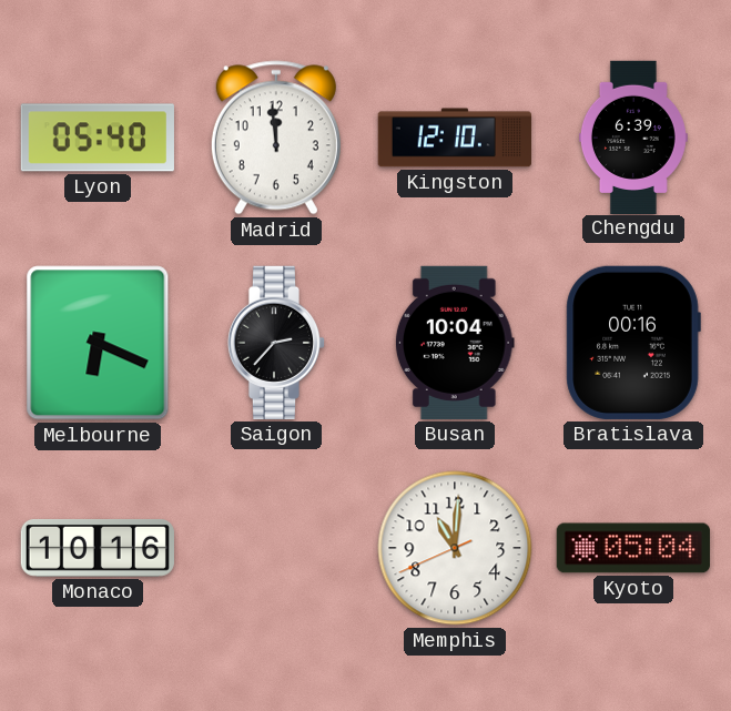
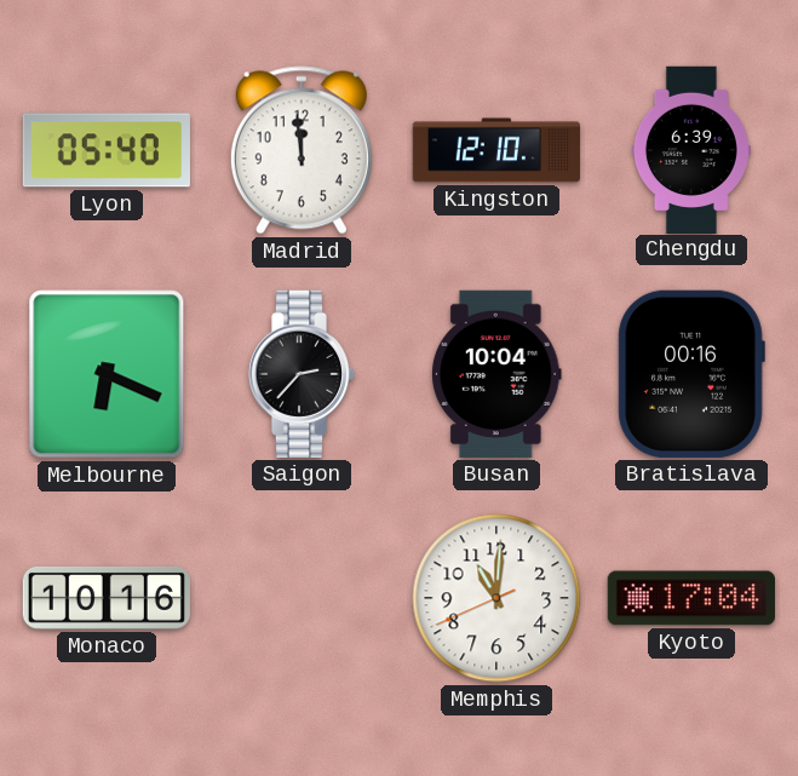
Kyoto: 05:04 -> 17:04
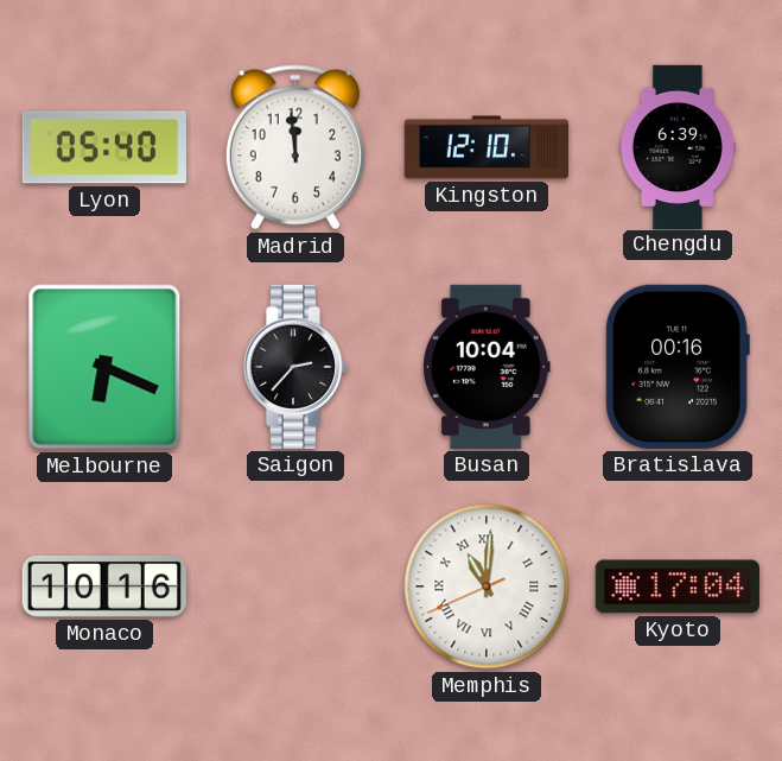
Memphis numerals: Arabic -> Roman
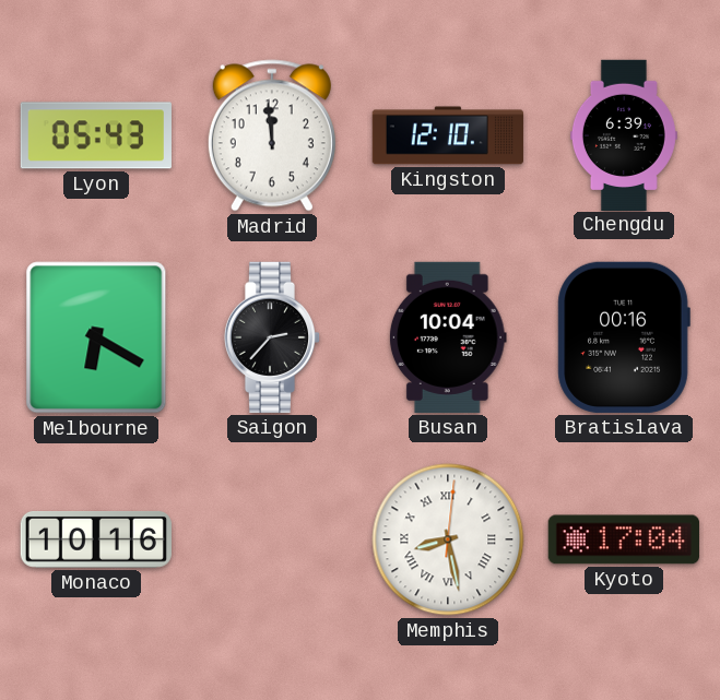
Lyon: 05:40 -> 05:43
Melbourne: 6:19 -> 6:20
Memphis: 11:00 -> 8:28
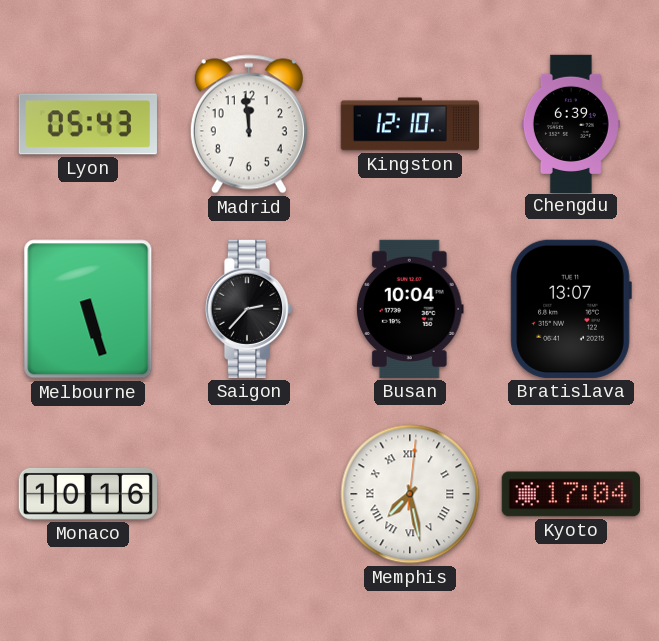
Melbourne: 6:20 -> 5:27
Bratislava: 00:16 -> 13:07
Memphis: 8:28 -> 7:28
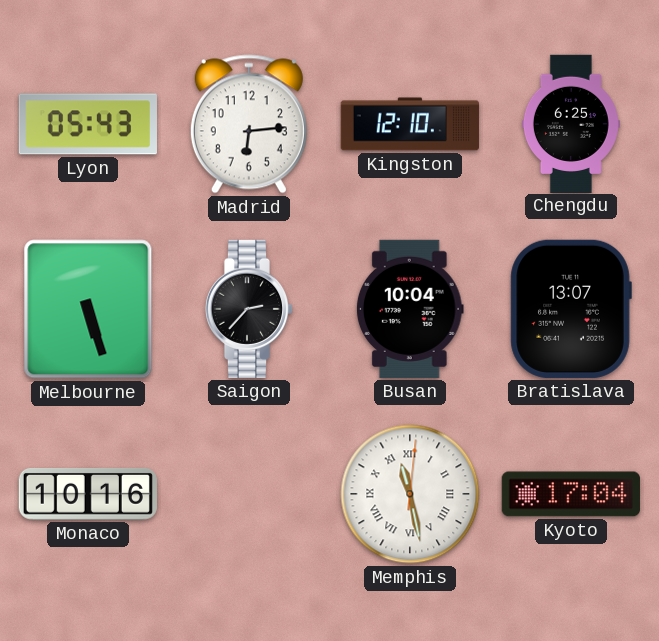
Madrid: 11:59 -> 6:14
Chengdu: 6:39 -> 6:25
Memphis: 7:28 -> 11:28
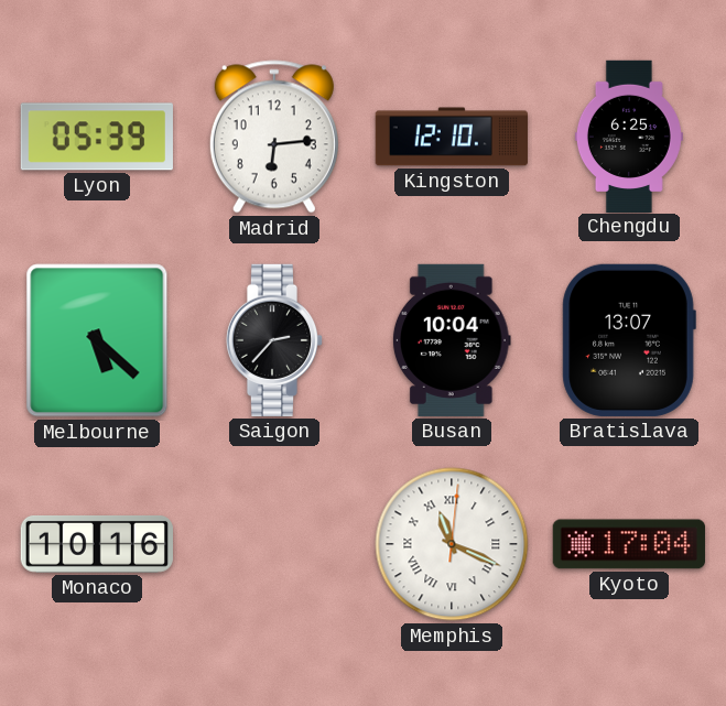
Lyon: 05:43 -> 05:39
Melbourne: 5:27 -> 5:22
Memphis: 11:28 -> 11:19
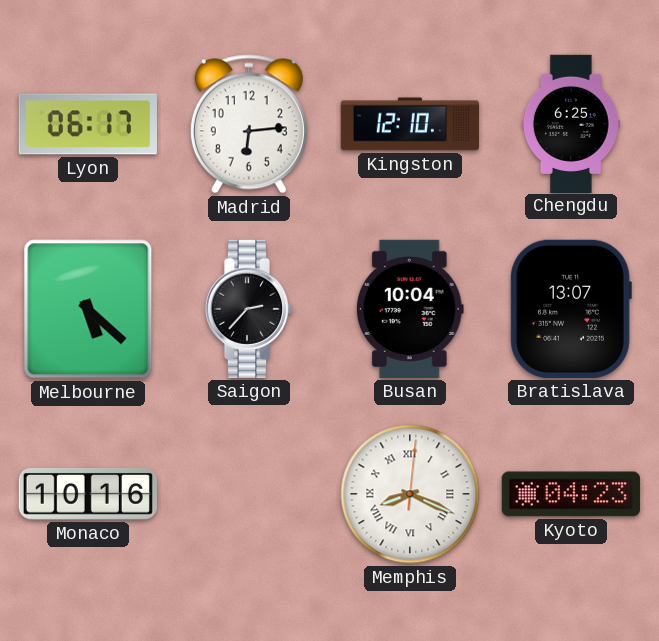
Lyon: 05:39 -> 06:17
Memphis: 11:19 -> 8:19
Kyoto: 17:04 -> 04:23
